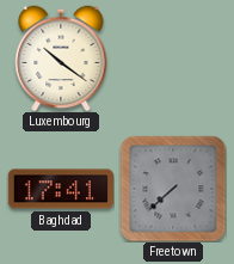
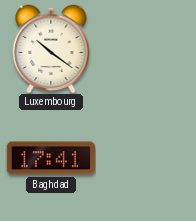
Freetown: 7:38 -> none
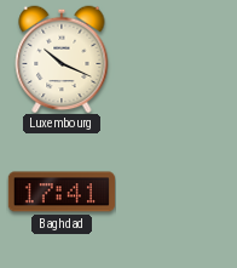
Luxembourg: 10:21 -> 10:19
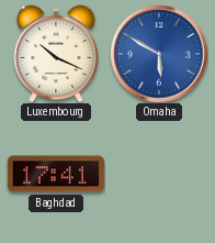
Omaha: none -> 5:50
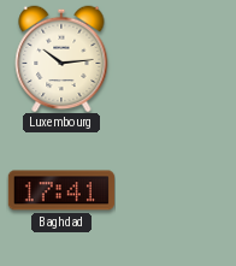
Luxembourg: 10:19 -> 10:14
Omaha: 5:50 -> none
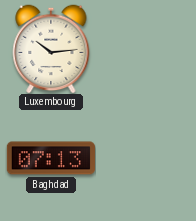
Baghdad: 17:41 -> 07:13
